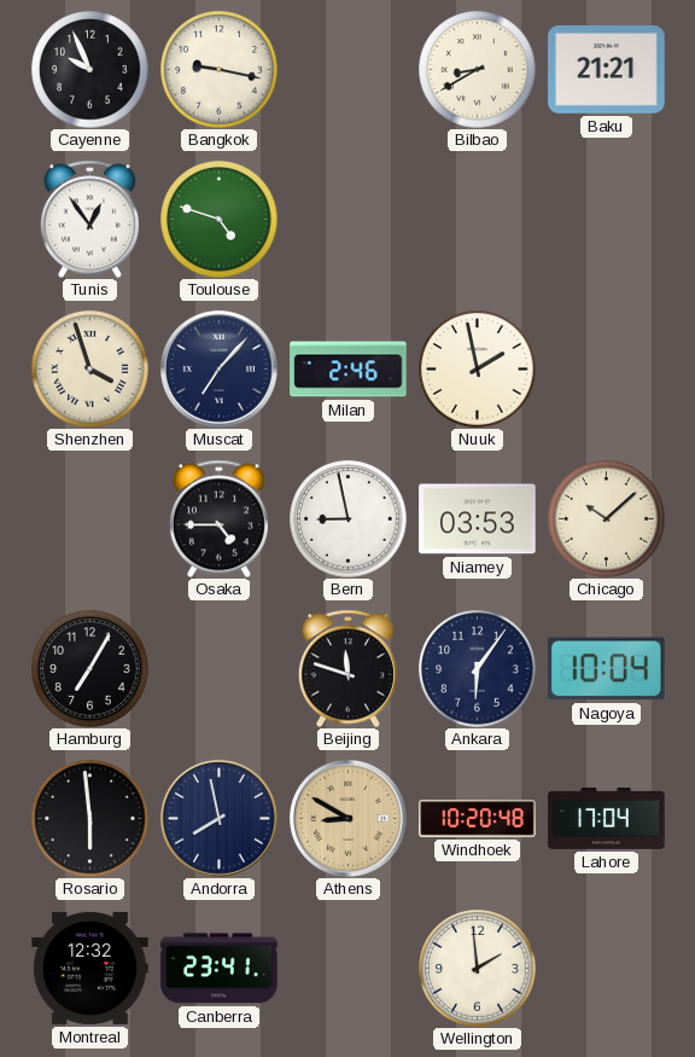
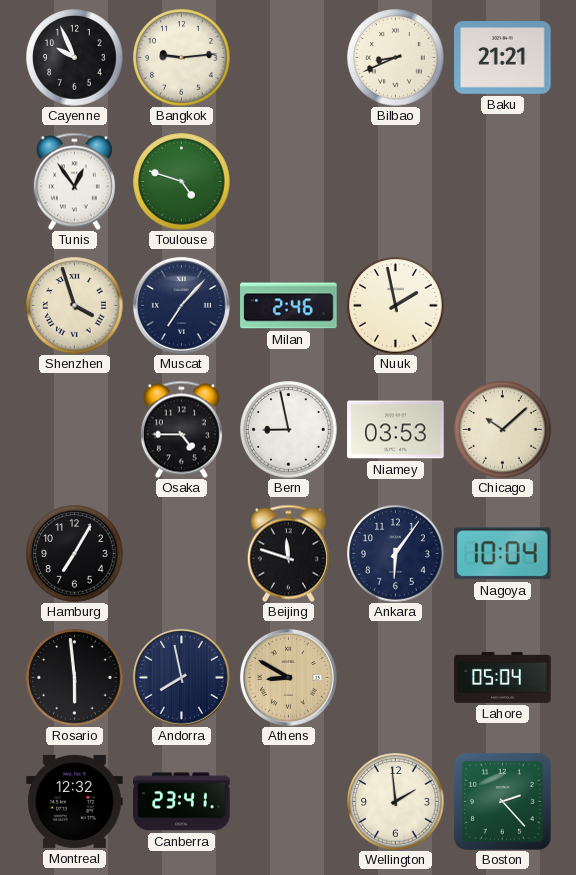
Bangkok: 9:17 -> 9:14
Bilbao: 8:40 -> 8:41
Windhoek: 10:20 -> none
Lahore: 17:04 -> 05:04
Boston: none -> 2:23
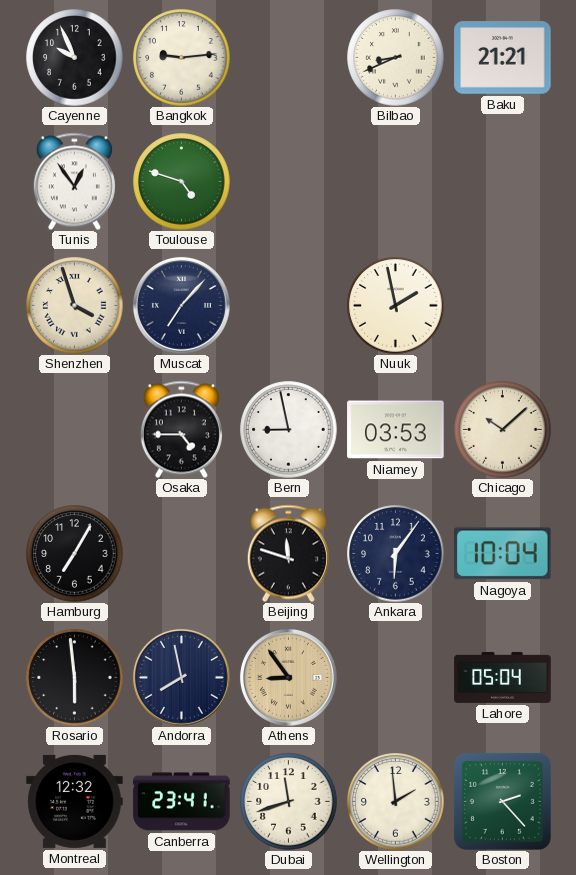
Milan: 2:46 -> none
Athens: 8:50 -> 8:54
Dubai: none -> 11:42
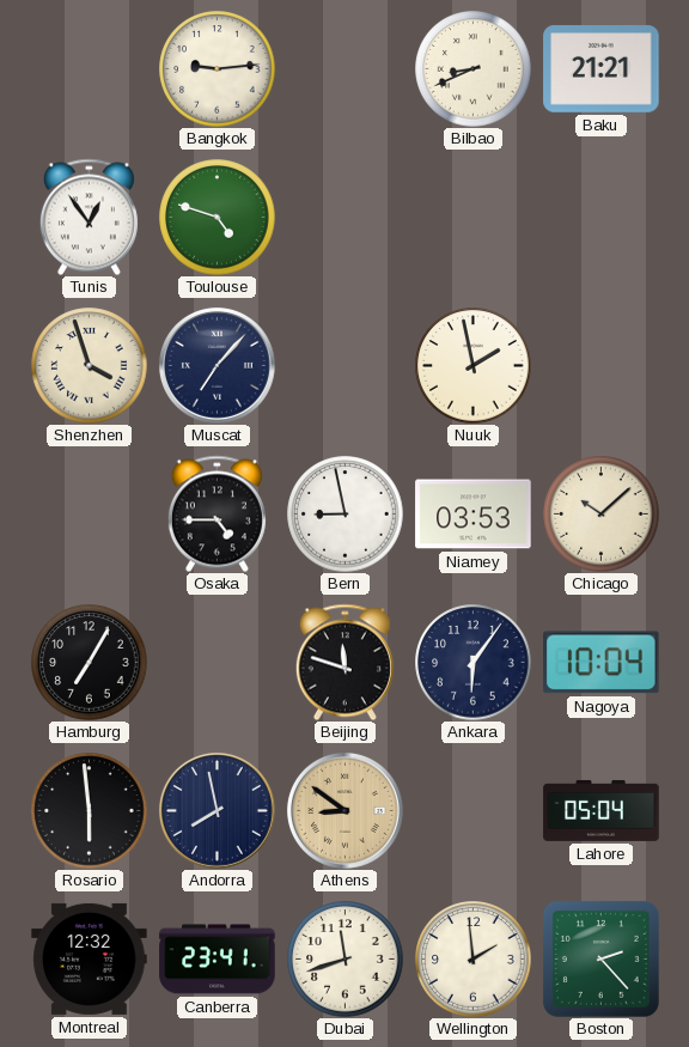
Cayenne: 9:56 -> none
Athens: 8:54 -> 8:51
